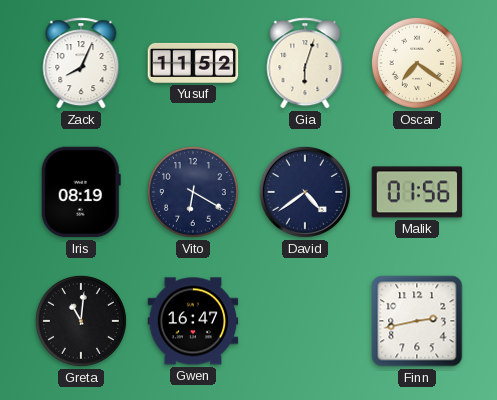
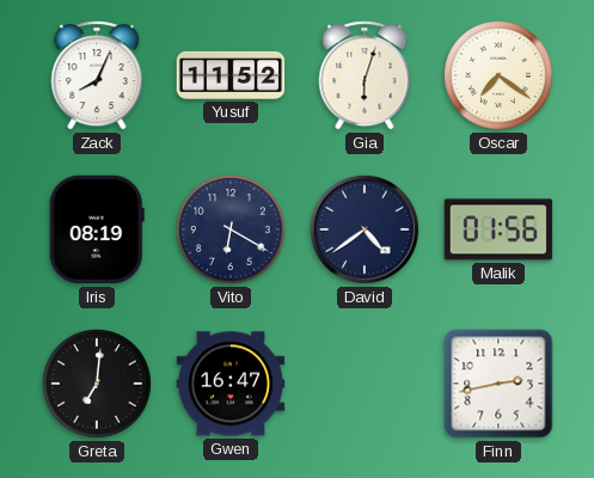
Greta: 11:01 -> 7:01
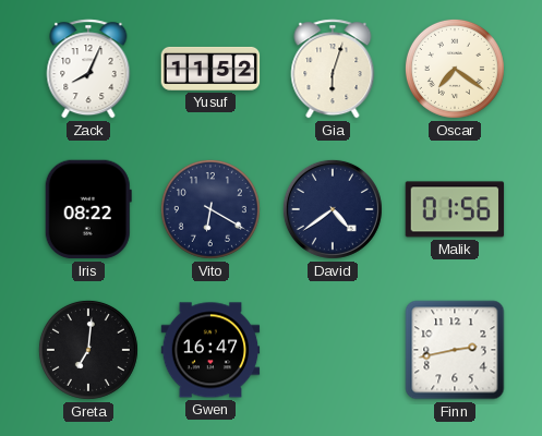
Iris: 08:19 -> 08:22
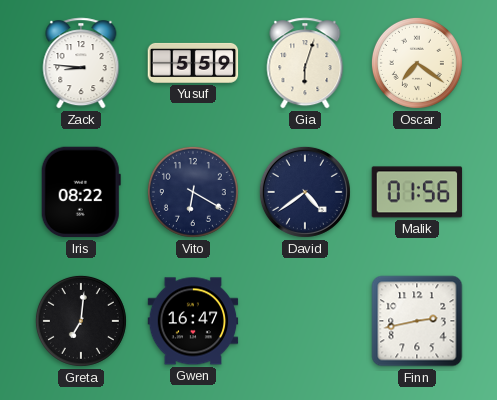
Zack: 8:04 -> 8:46
Yusuf: 11:52 -> 5:59
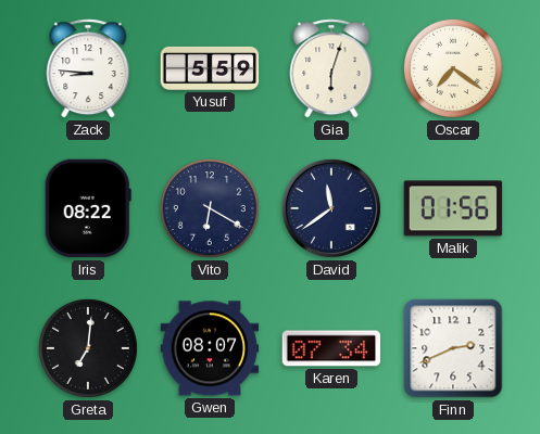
David: 4:39 -> 11:39
Gwen: 16:47 -> 08:07
Karen: none -> 07:34
Finn: 2:43 -> 2:41
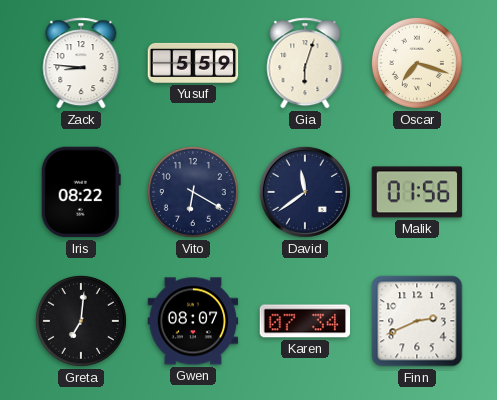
Oscar: 7:21 -> 7:18
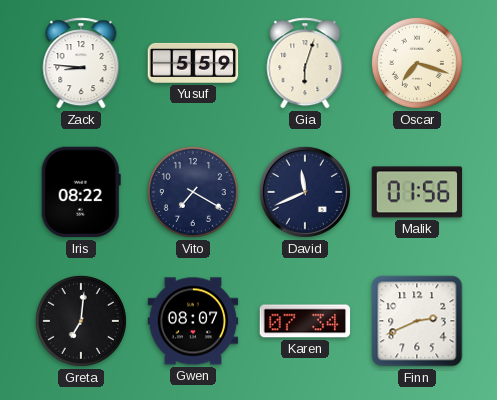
Vito: 6:20 -> 7:20
David: 11:39 -> 11:41
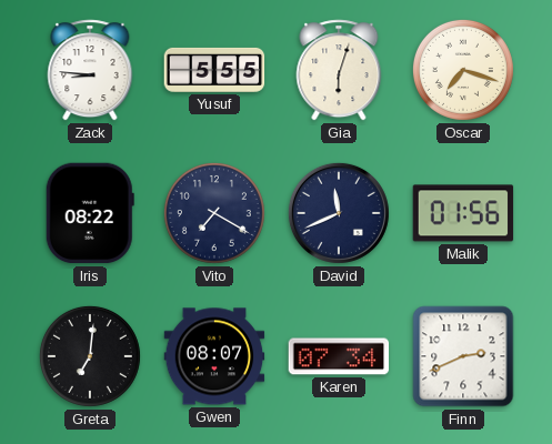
Yusuf: 5:59 -> 5:55
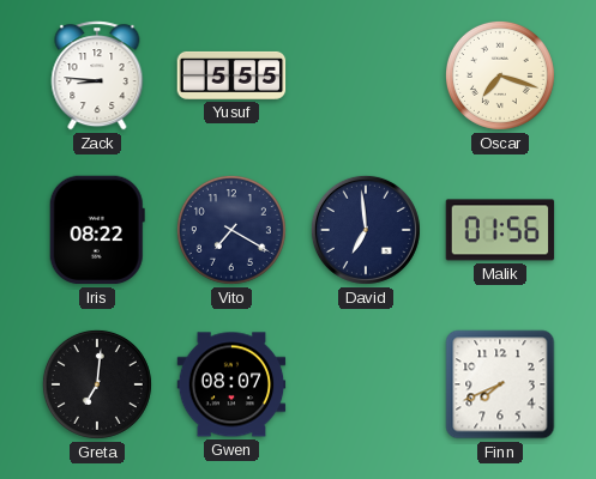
Gia: 6:03 -> none
David: 11:41 -> 6:59
Karen: 07:34 -> none
Finn: 2:41 -> 7:41
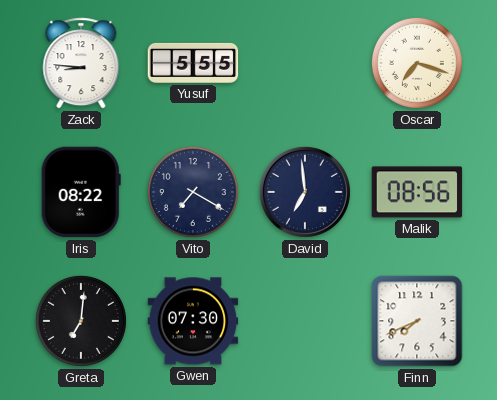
Malik: 01:56 -> 08:56
Gwen: 08:07 -> 07:30
